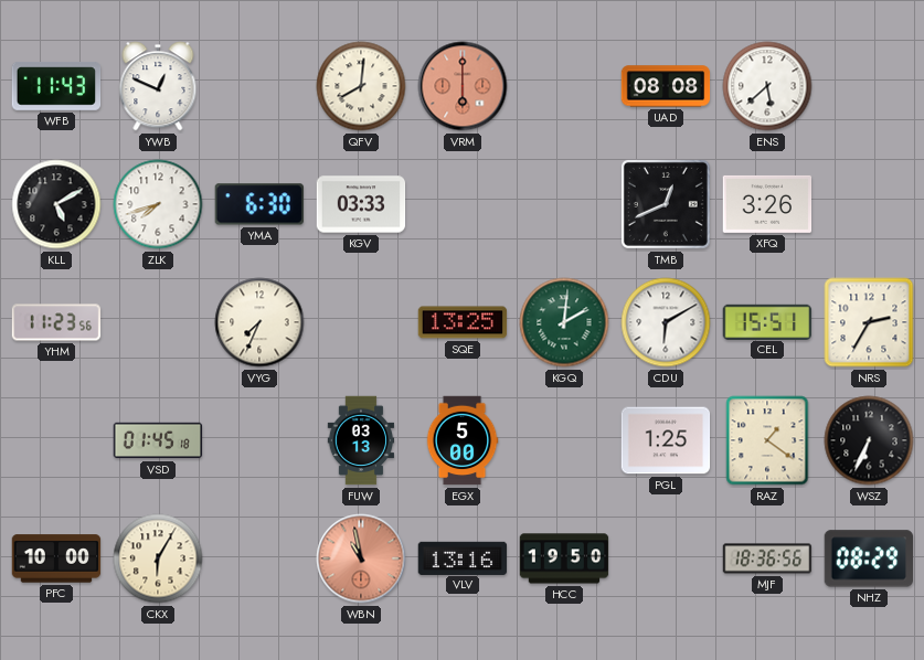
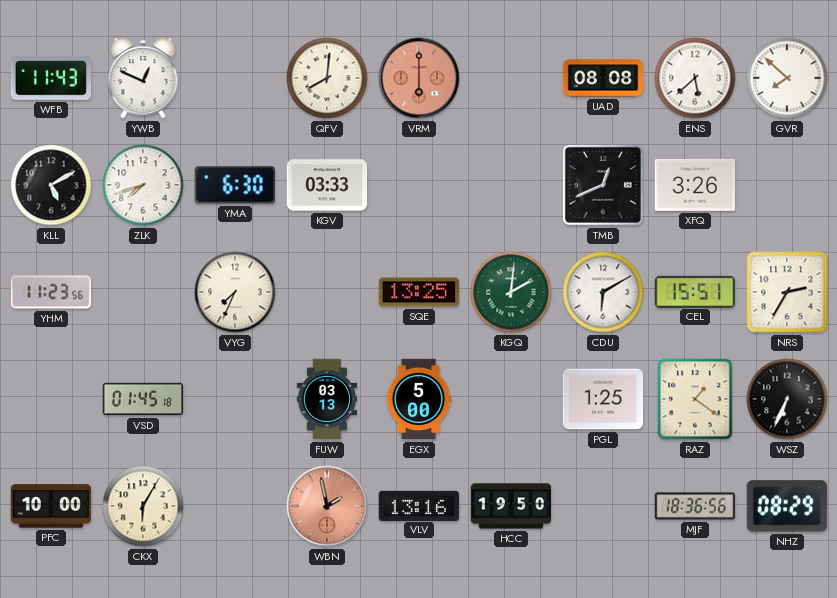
GVR: none -> 7:52
WBN: 10:58 -> 1:58
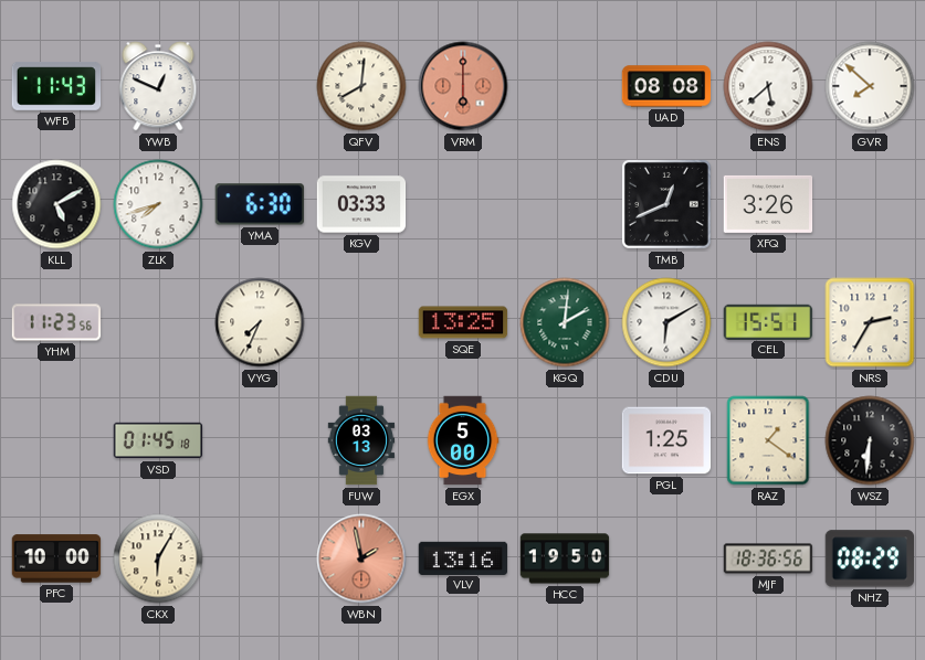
WSZ: 6:34 -> 6:31
